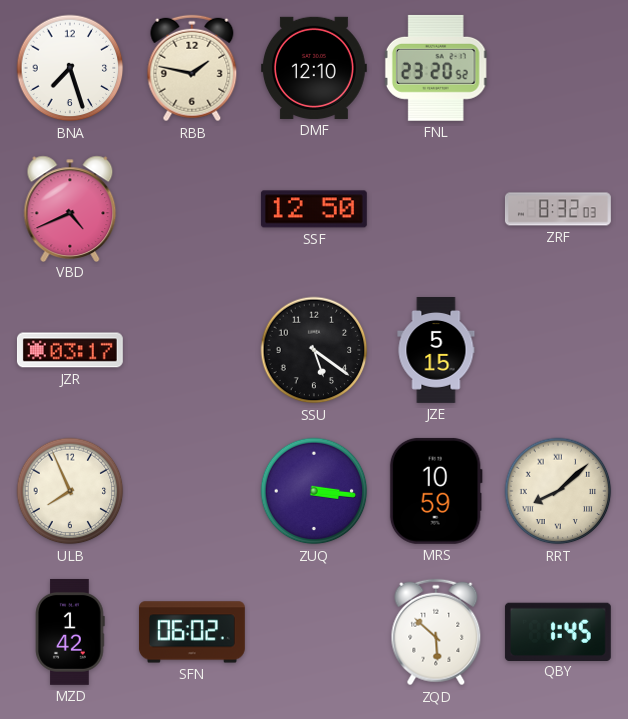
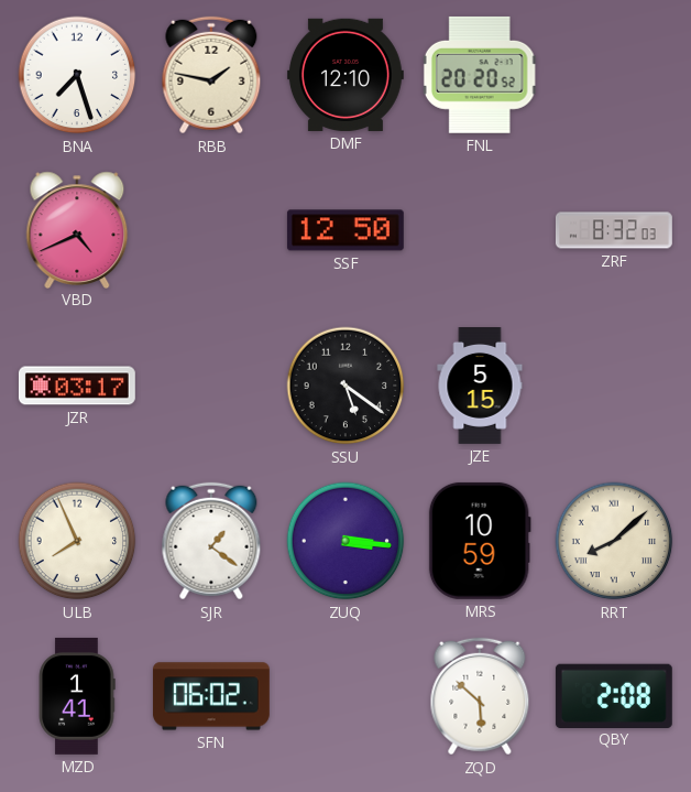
FNL: 23:20 -> 20:20
SJR: none -> 1:21
MZD: 1:42 -> 1:41
QBY: 1:45 -> 2:08
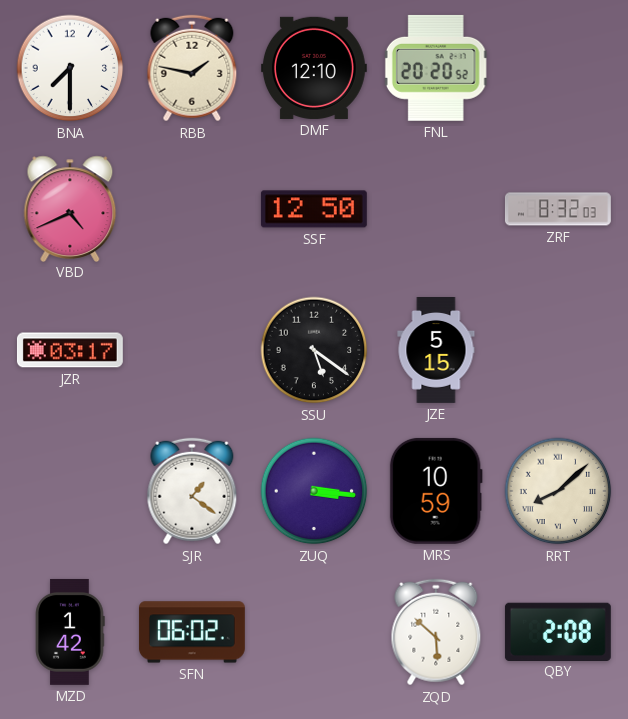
BNA: 7:27 -> 7:30
ULB: 7:56 -> none
MZD: 1:41 -> 1:42
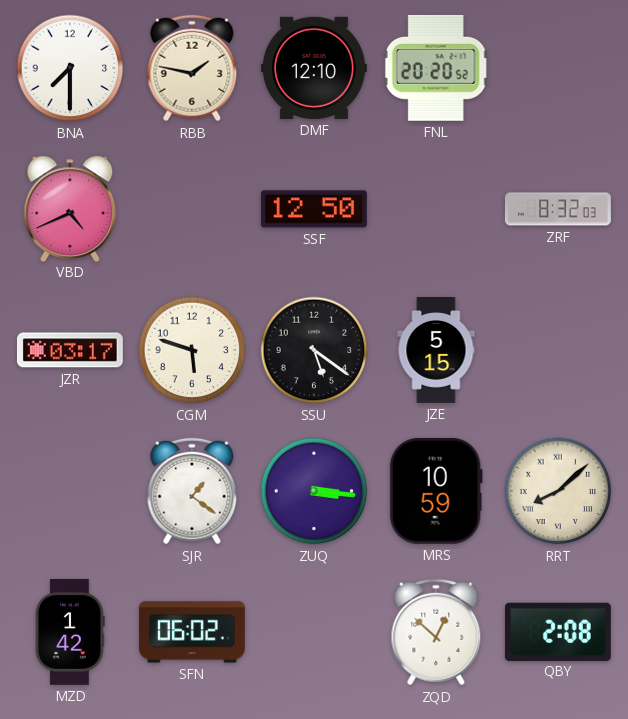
CGM: none -> 5:48
ZQD: 5:52 -> 12:52
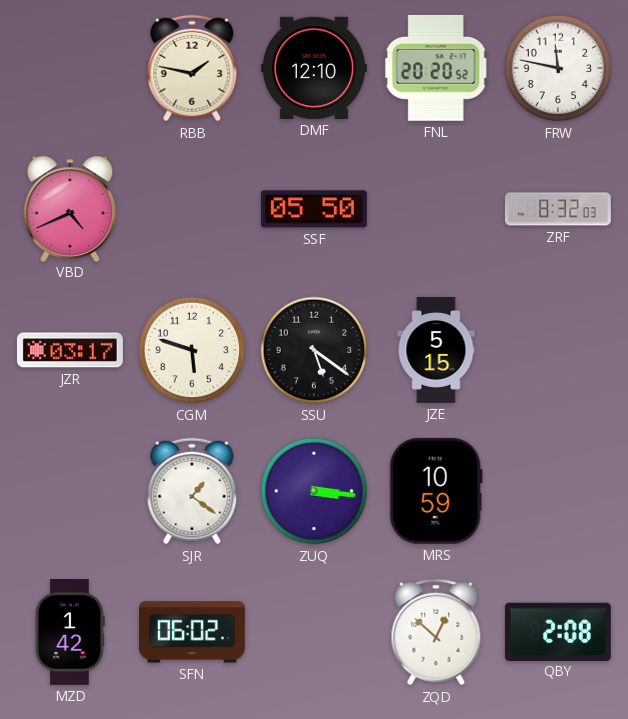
BNA: 7:30 -> none
FRW: none -> 11:47
SSF: 12:50 -> 05:50
RRT: 8:08 -> none
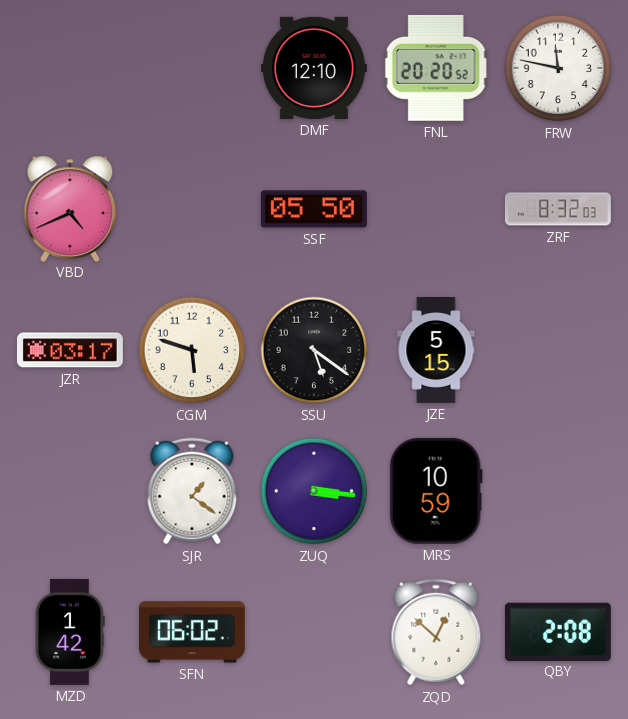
RBB: 1:47 -> none
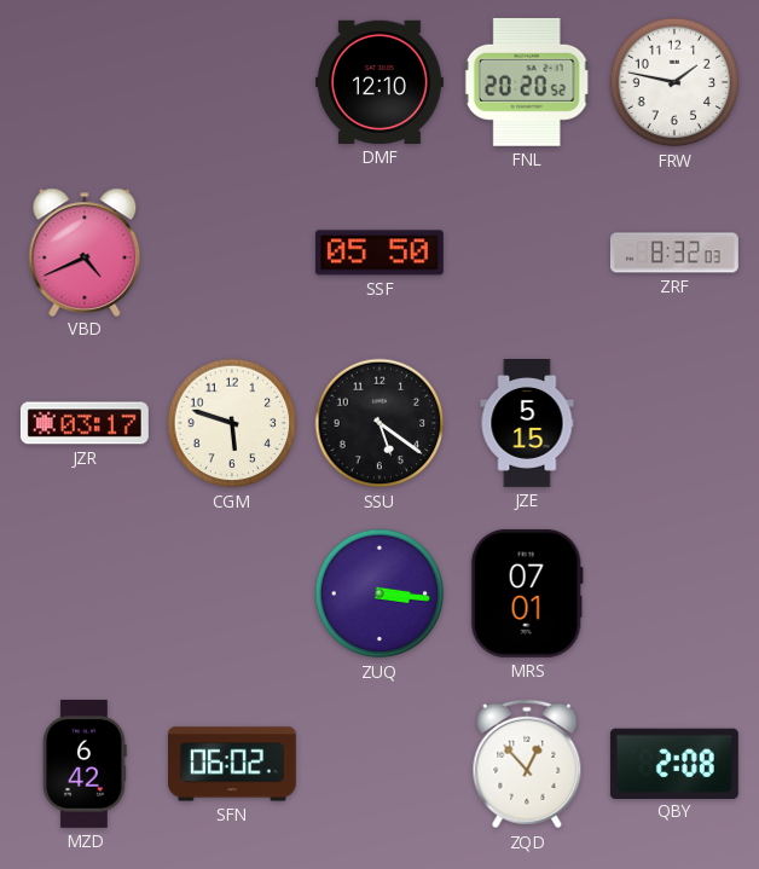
FRW: 11:47 -> 1:47
SJR: 1:21 -> none
MRS: 10:59 -> 07:01
MZD: 1:42 -> 6:42
ZQD: 12:52 -> 12:53
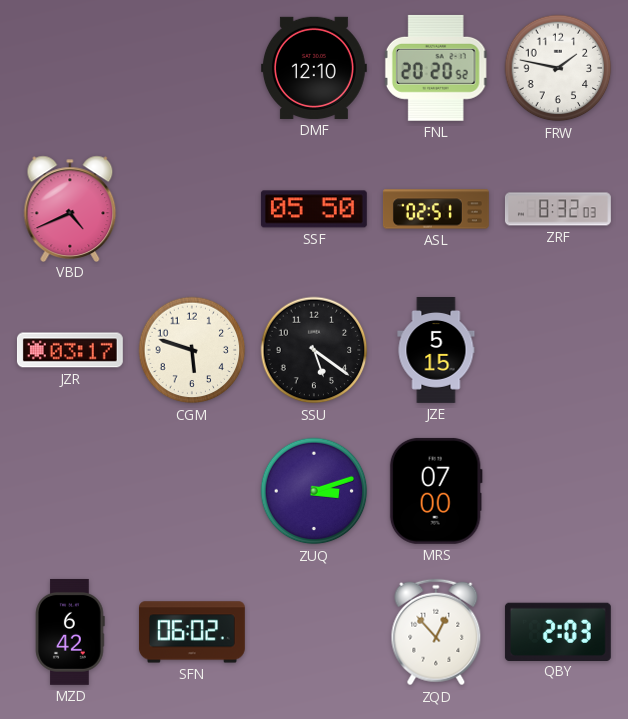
ASL: none -> 02:51
ZUQ: 3:16 -> 3:12
MRS: 07:01 -> 07:00
QBY: 2:08 -> 2:03
